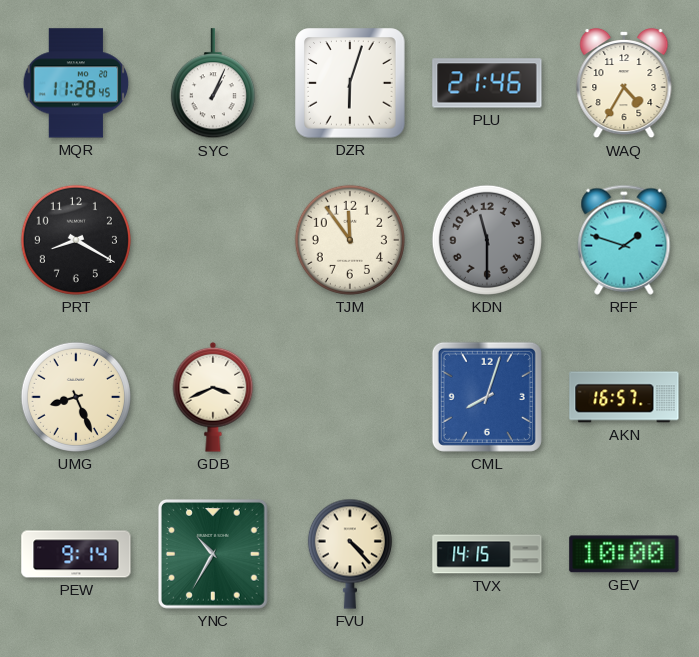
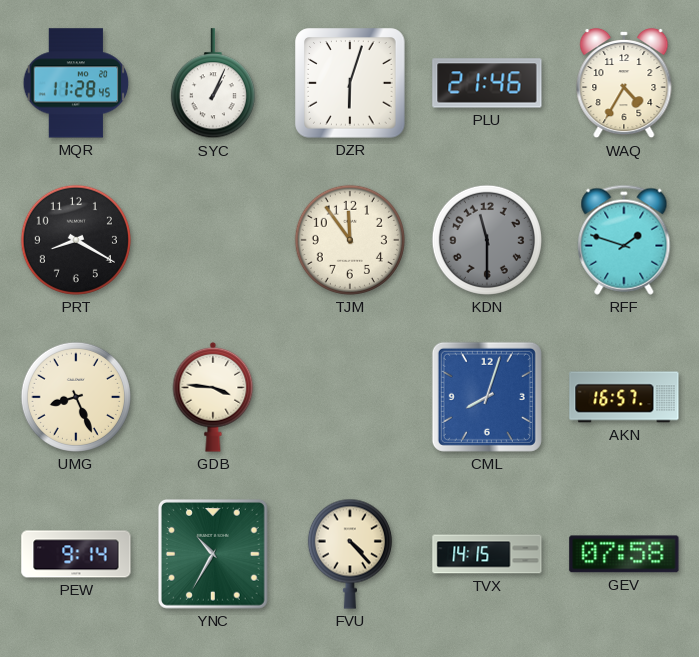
GDB: 3:41 -> 3:46
GEV: 10:00 -> 07:58
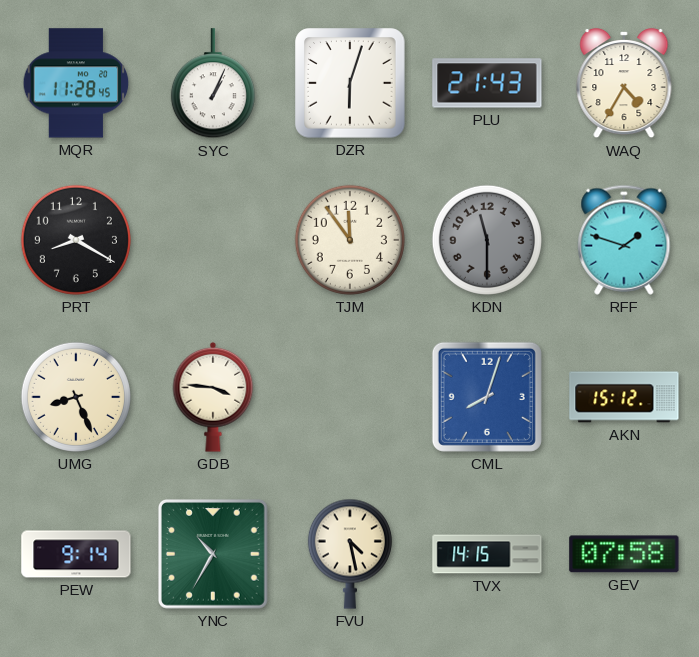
PLU: 21:46 -> 21:43
AKN: 16:57 -> 15:12
FVU: 4:23 -> 4:28
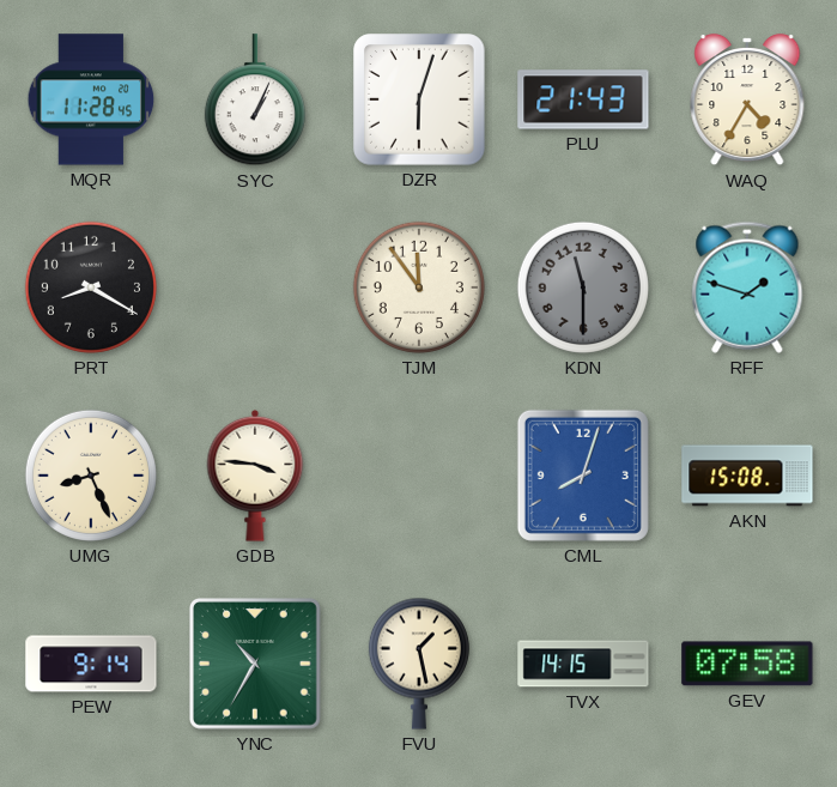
AKN: 15:12 -> 15:08
FVU: 4:28 -> 1:28
